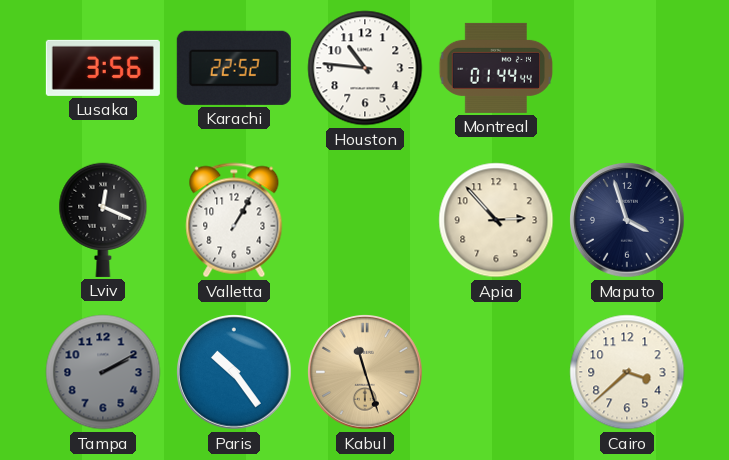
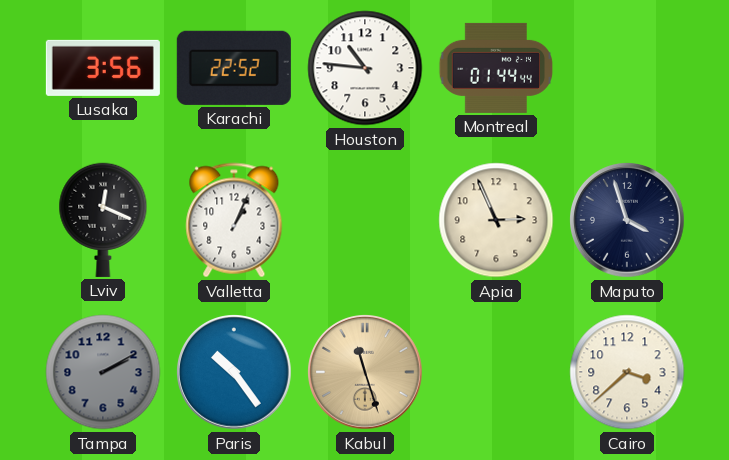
Valletta: 1:05 -> 1:04
Apia: 2:53 -> 2:56
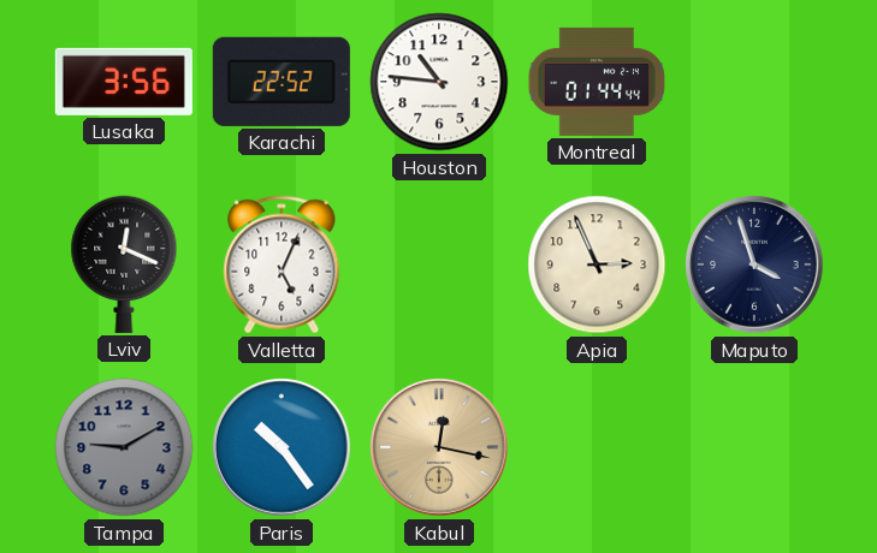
Valletta: 1:04 -> 5:04
Tampa: 2:10 -> 9:10
Kabul: 11:27 -> 12:17
Cairo: 3:38 -> none
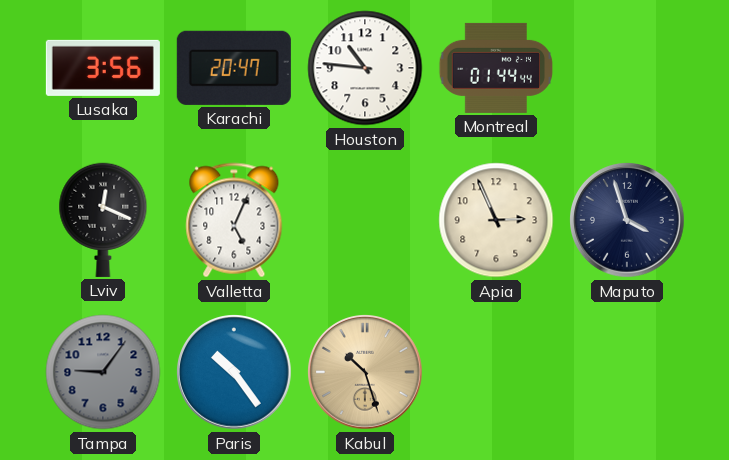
Karachi: 22:52 -> 20:47
Tampa: 9:10 -> 9:06
Kabul: 12:17 -> 10:27
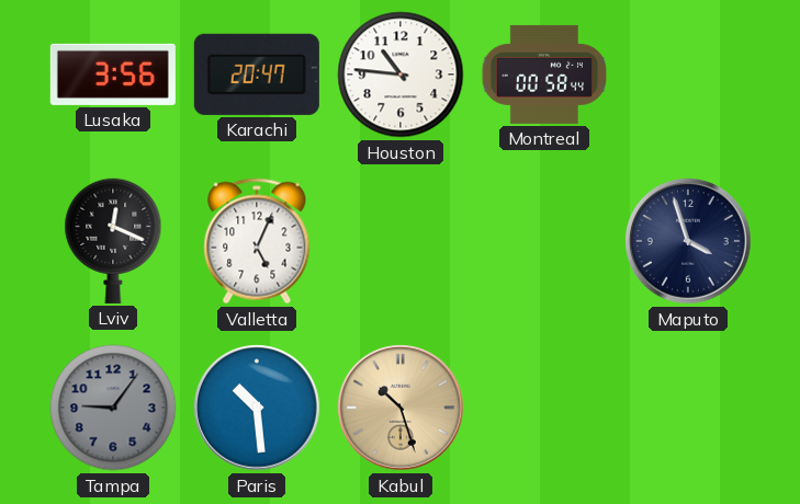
Montreal: 01:44 -> 00:58
Apia: 2:56 -> none
Paris: 10:24 -> 10:29
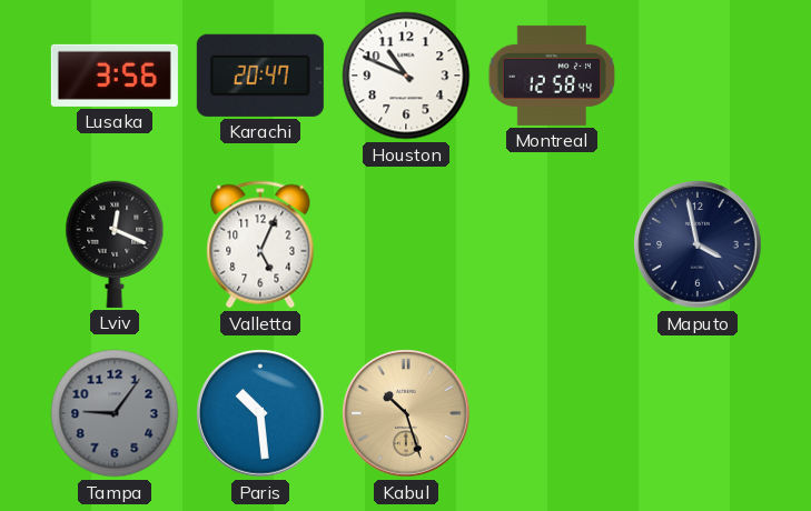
Houston: 10:46 -> 10:49
Montreal: 00:58 -> 12:58
Maputo: 3:57 -> 3:58
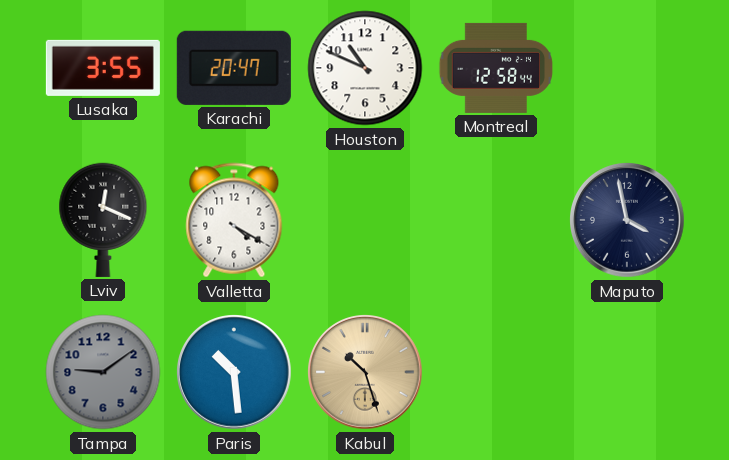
Lusaka: 3:56 -> 3:55
Valletta: 5:04 -> 4:20
Tampa: 9:06 -> 9:09
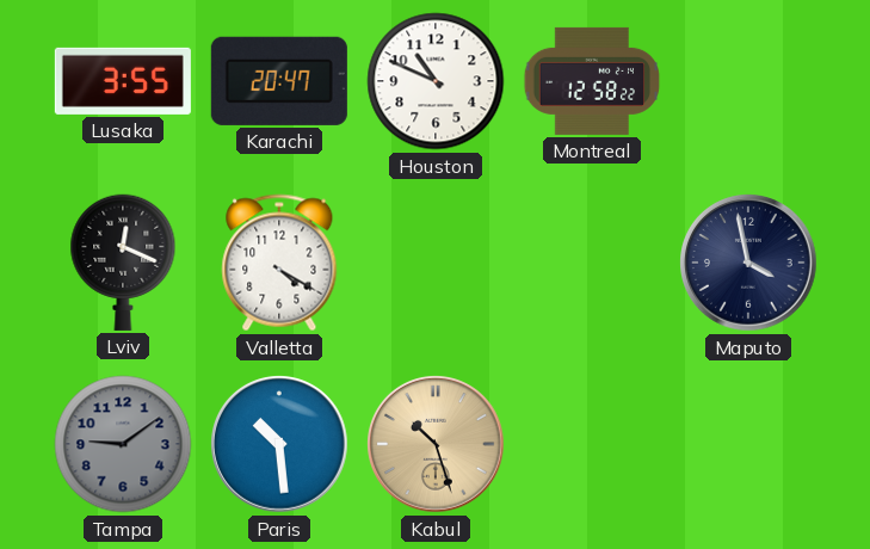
Montreal: 12:58:44 -> 12:58:22
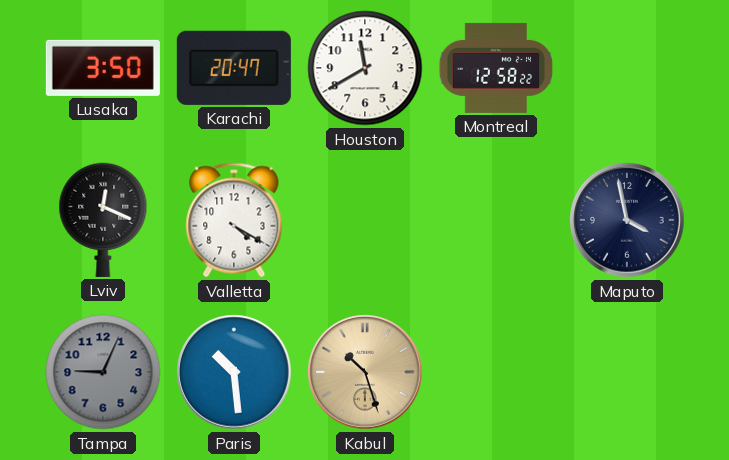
Lusaka: 3:55 -> 3:50
Houston: 10:49 -> 11:40
Tampa: 9:09 -> 9:04
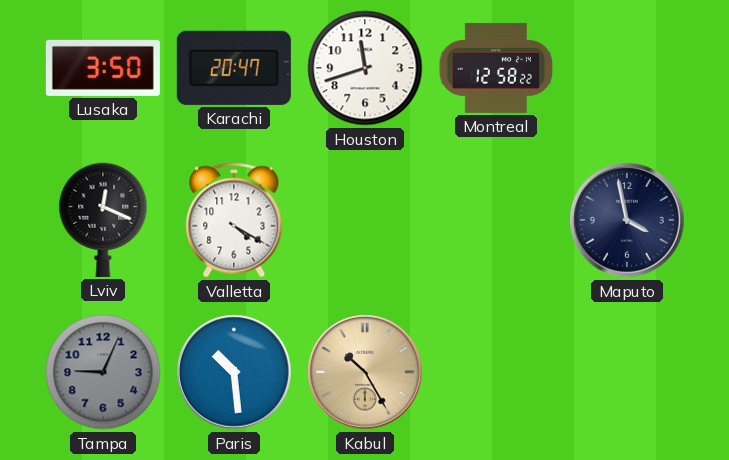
Houston: 11:40 -> 11:42
Kabul: 10:27 -> 10:25
